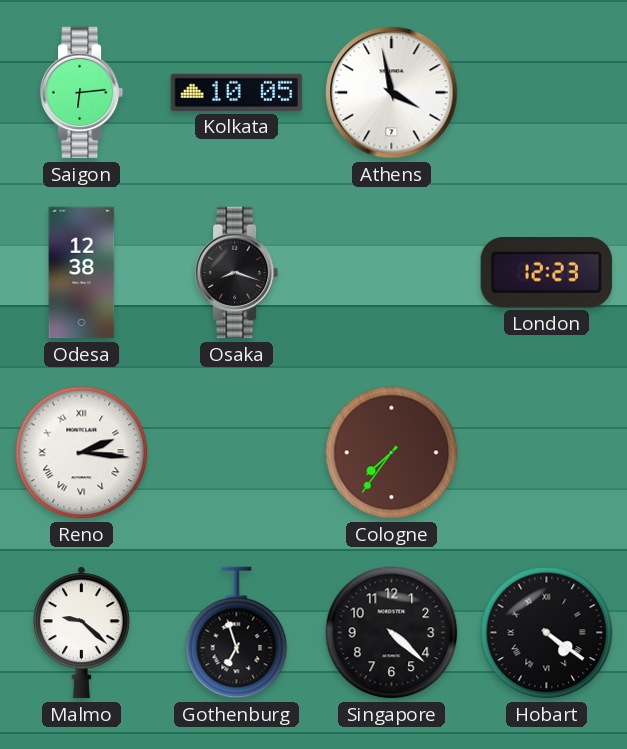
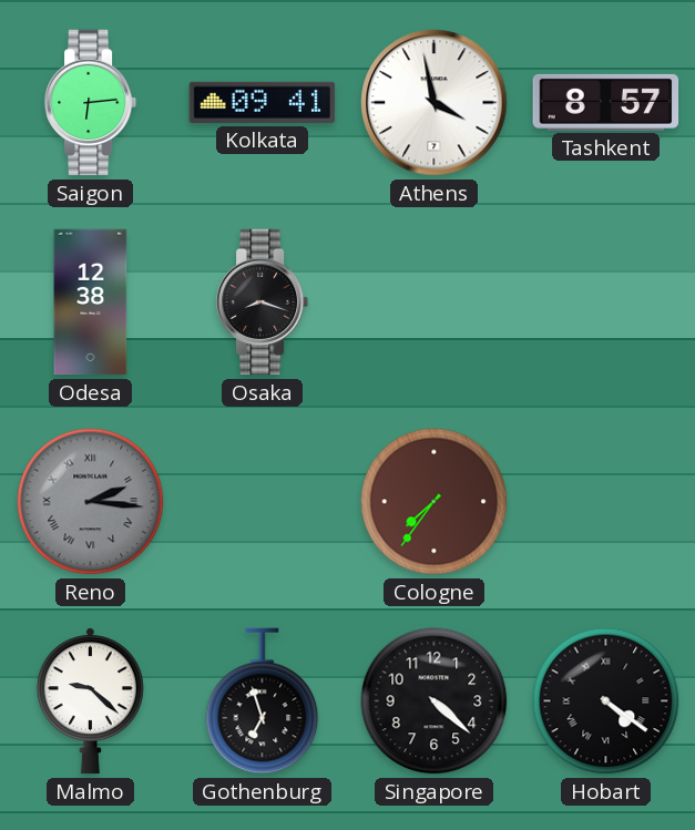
Kolkata: 10:05 -> 09:41
Tashkent: none -> 8:57
London: 12:23 -> none
Reno dial: white -> grey
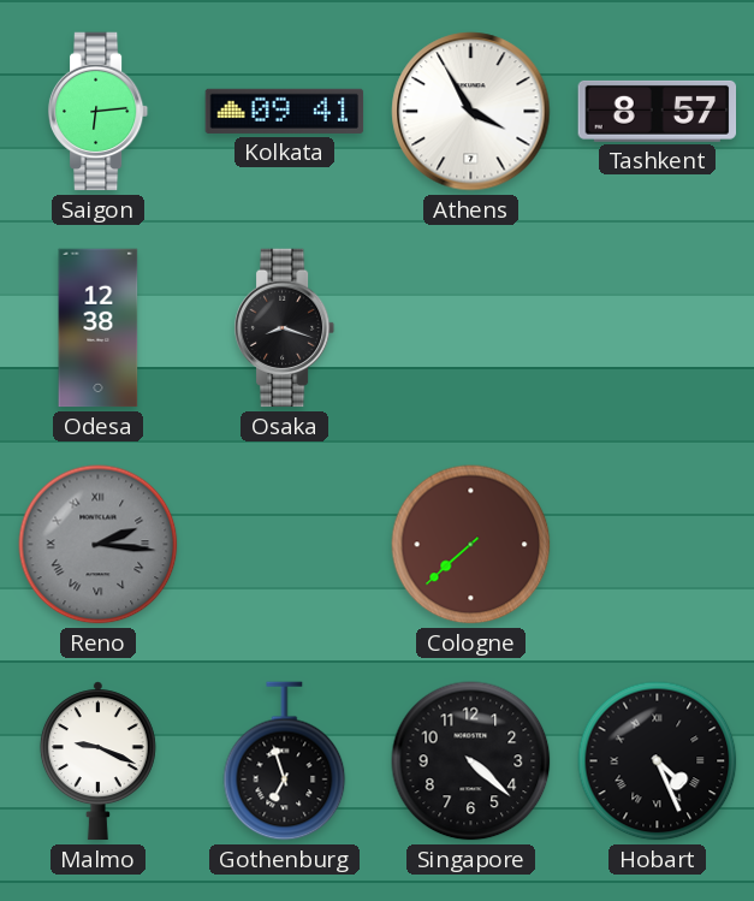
Athens: 3:58 -> 3:55
Cologne: 7:36 -> 7:38
Malmo: 9:22 -> 9:19
Hobart: 4:21 -> 4:26
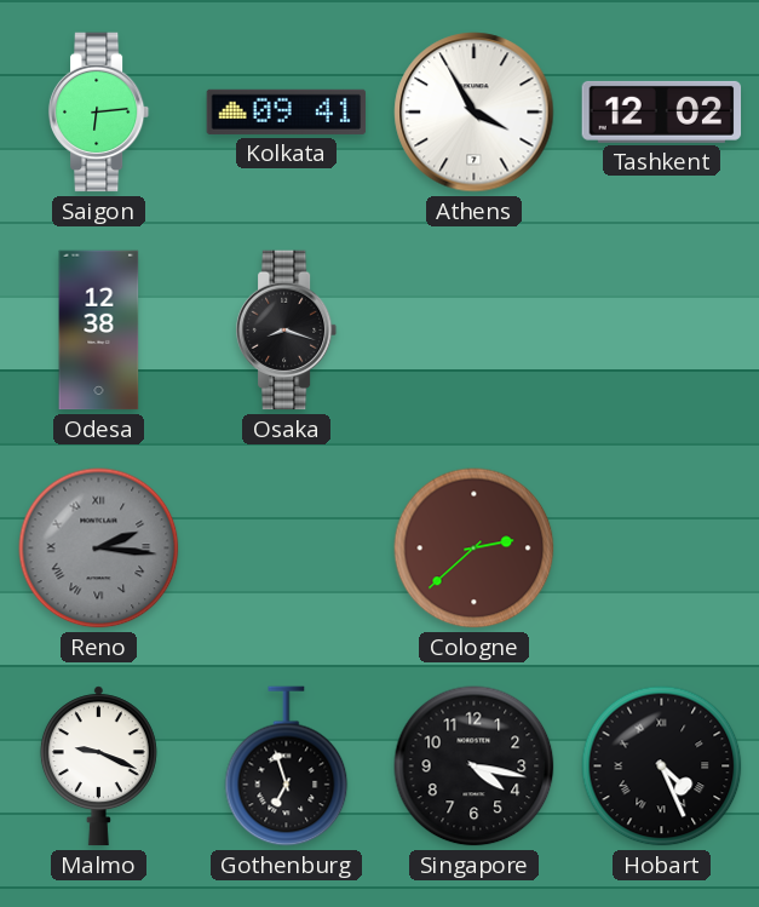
Tashkent: 8:57 -> 12:02
Cologne: 7:38 -> 2:38
Singapore: 4:22 -> 4:17
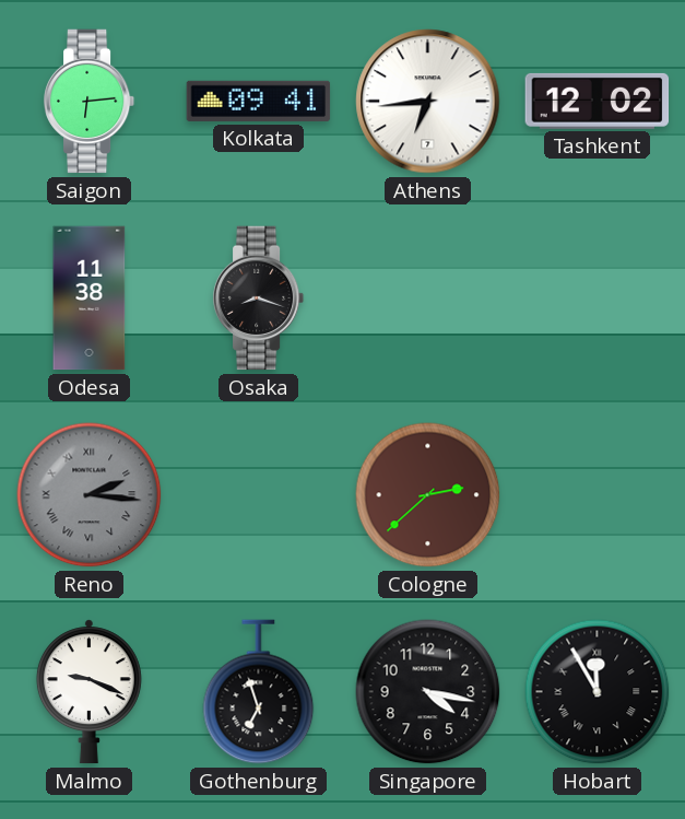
Athens: 3:55 -> 6:44
Odesa: 12:38 -> 11:38
Hobart: 4:26 -> 11:55
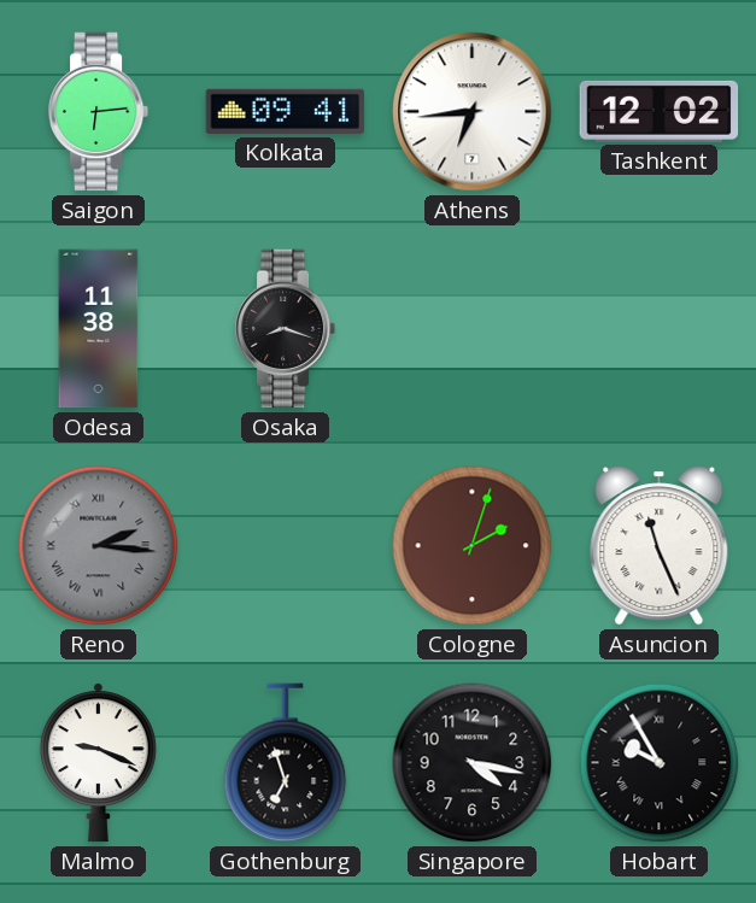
Cologne: 2:38 -> 2:03
Asuncion: none -> 11:26
Hobart: 11:55 -> 9:55
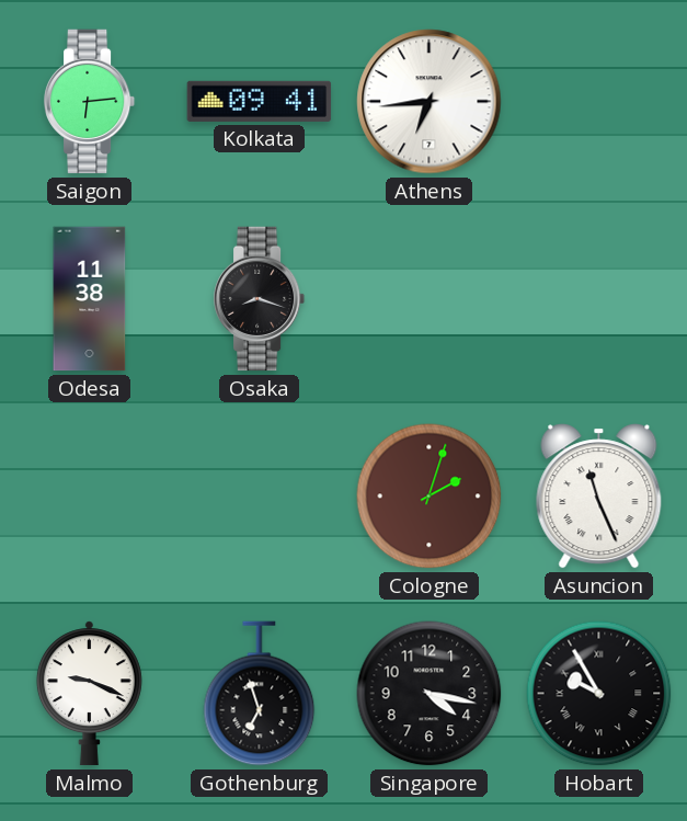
Tashkent: 12:02 -> none
Reno: 2:16 -> none
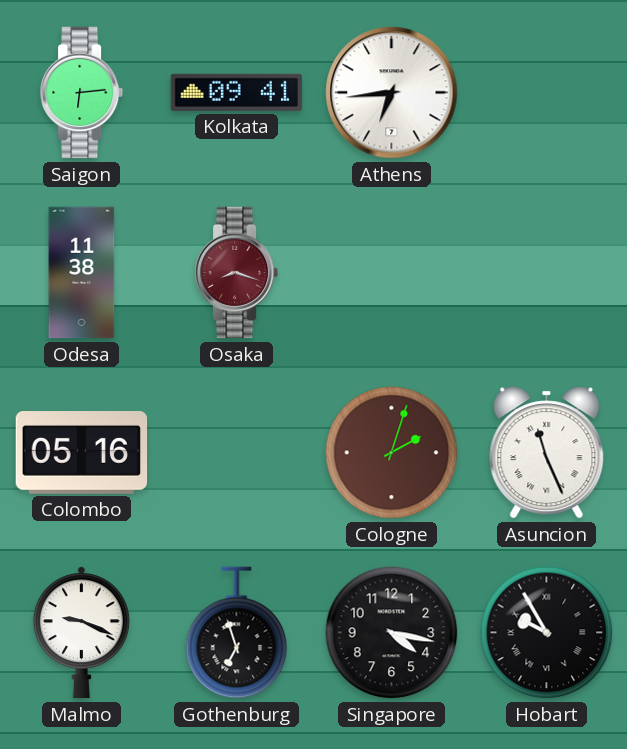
Osaka dial: black -> burgundy
Colombo: none -> 05:16
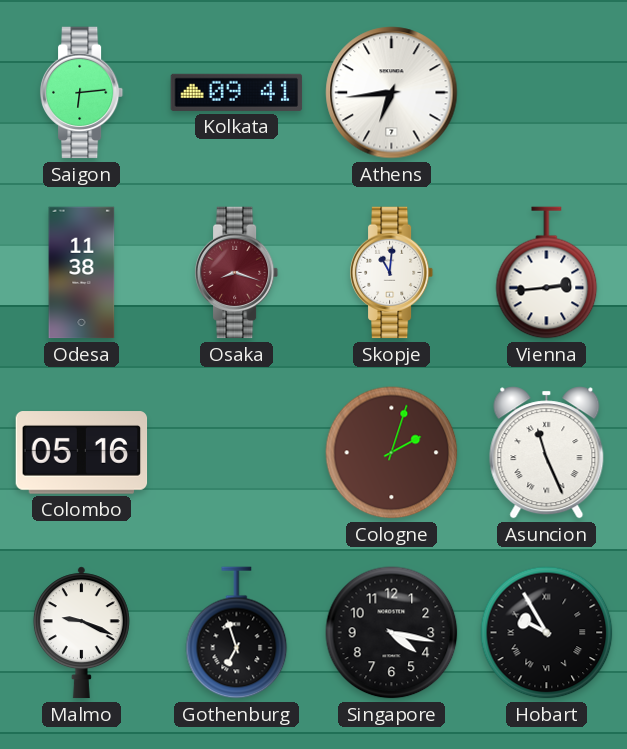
Skopje: none -> 11:01
Vienna: none -> 2:44
